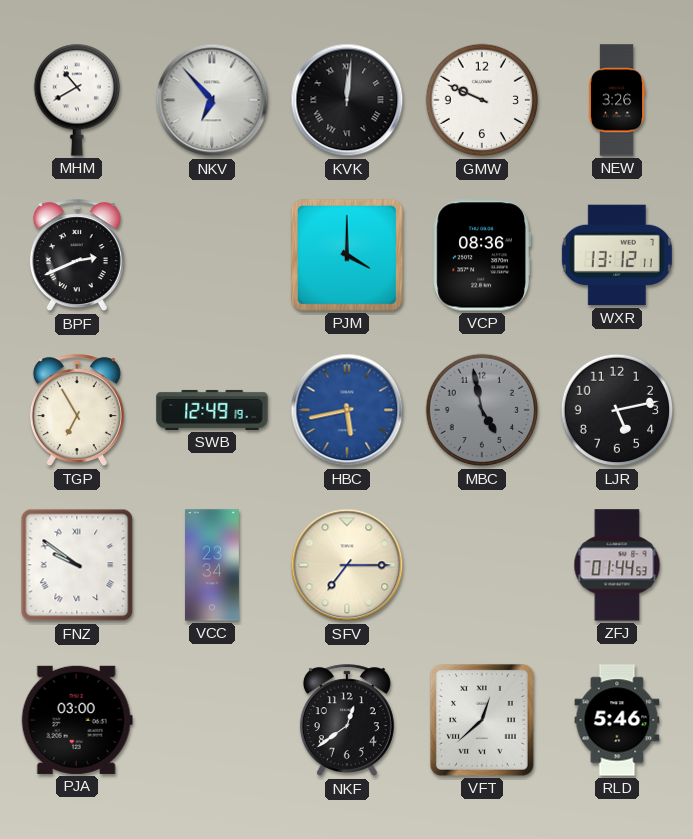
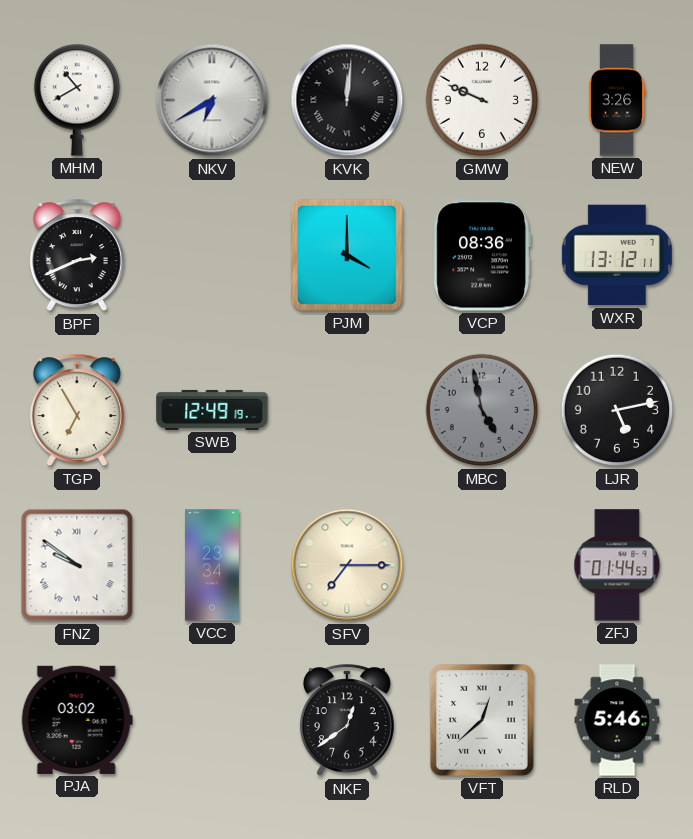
NKV: 6:53 -> 6:40
HBC: 5:43 -> none
PJA: 03:00 -> 03:02
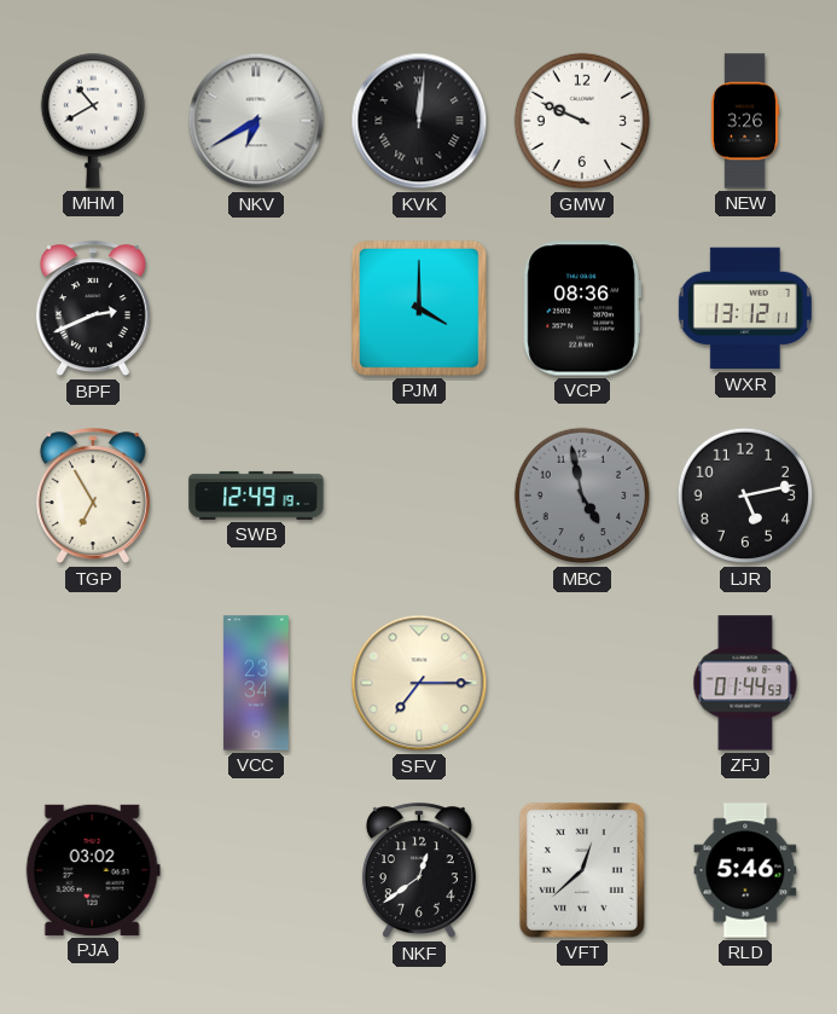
FNZ: 9:51 -> none
